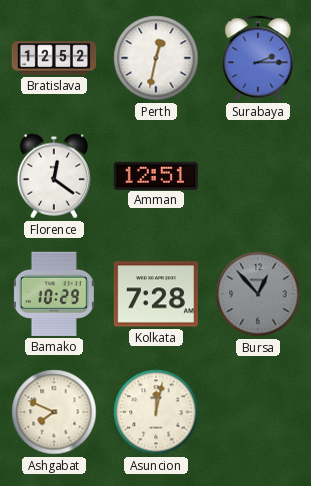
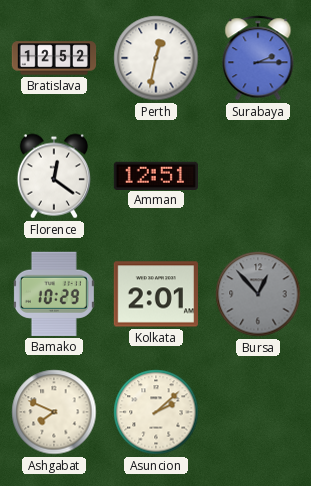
Kolkata: 7:28 -> 2:01
Asuncion: 12:02 -> 2:08
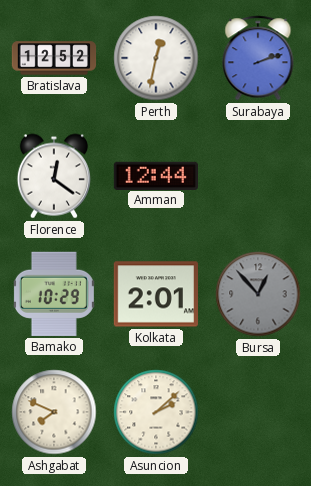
Surabaya: 2:15 -> 2:12
Amman: 12:51 -> 12:44
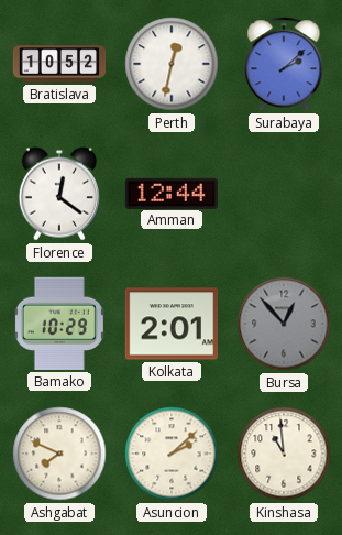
Bratislava: 12:52 -> 10:52
Surabaya: 2:12 -> 2:08
Kinshasa: none -> 10:59
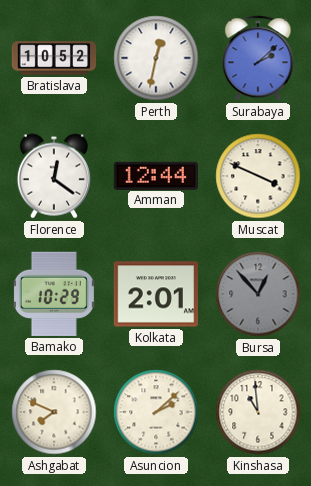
Muscat: none -> 3:49
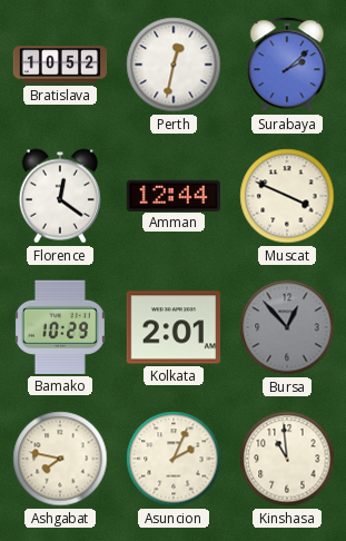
Ashgabat: 7:49 -> 7:47
Asuncion: 2:08 -> 2:04
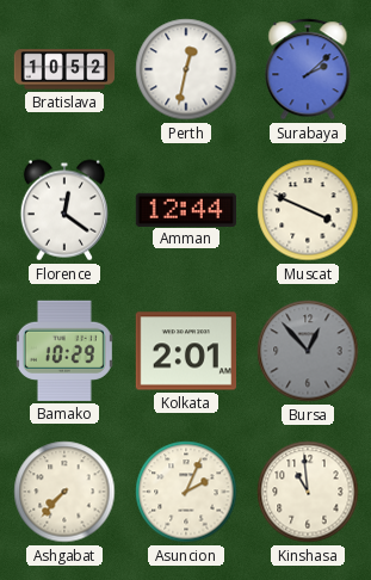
Ashgabat: 7:47 -> 7:37
